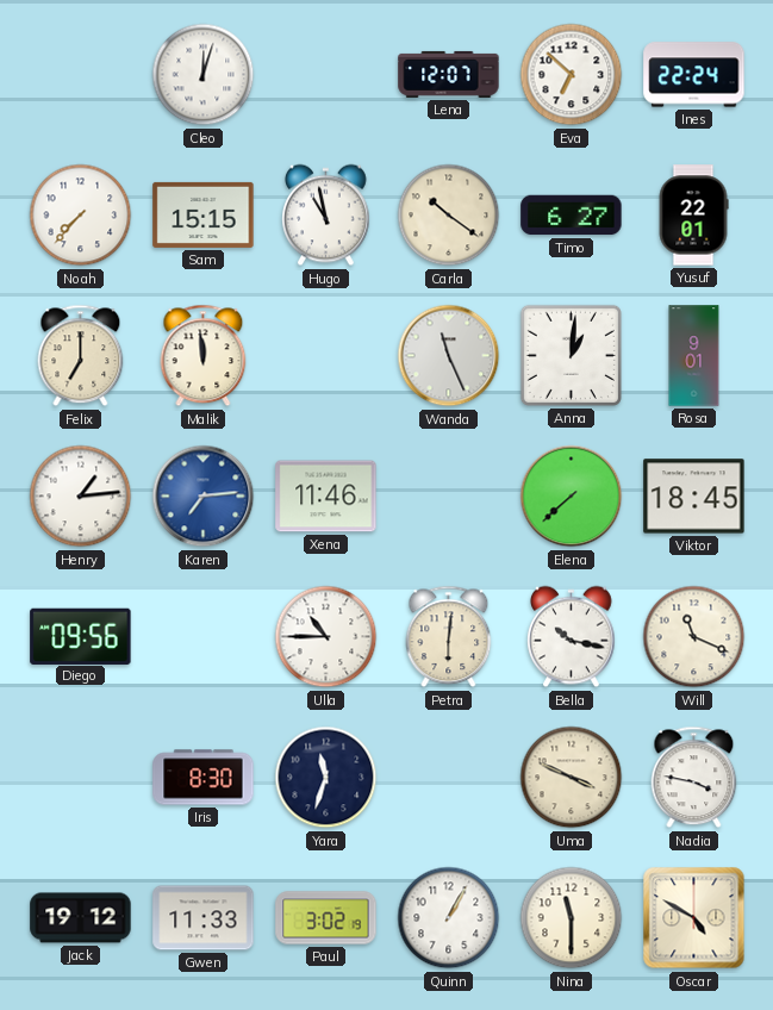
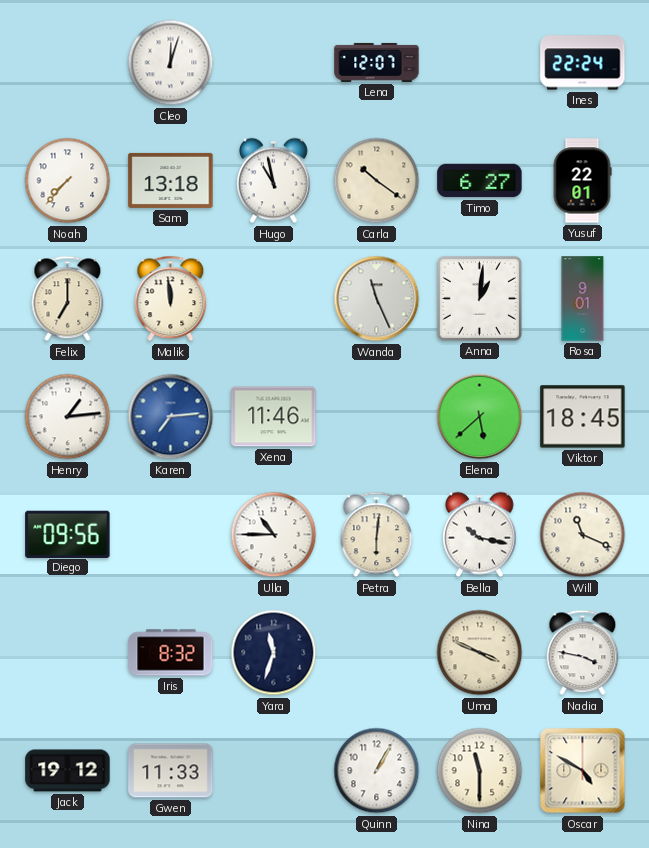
Eva: 6:52 -> none
Sam: 15:15 -> 13:18
Elena: 7:38 -> 5:38
Iris: 8:30 -> 8:32
Paul: 3:02 -> none
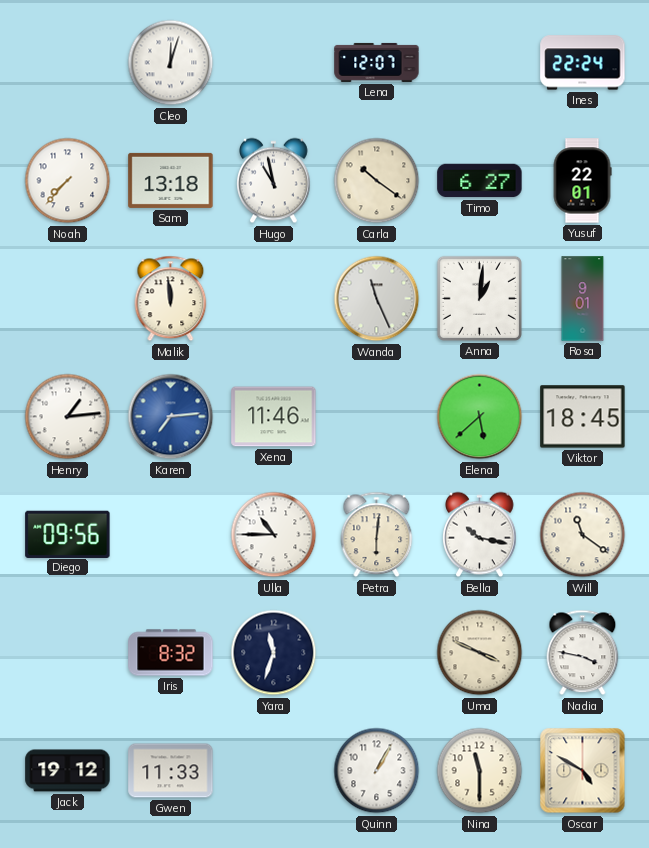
Felix: 7:00 -> none
Will: 11:19 -> 11:21
